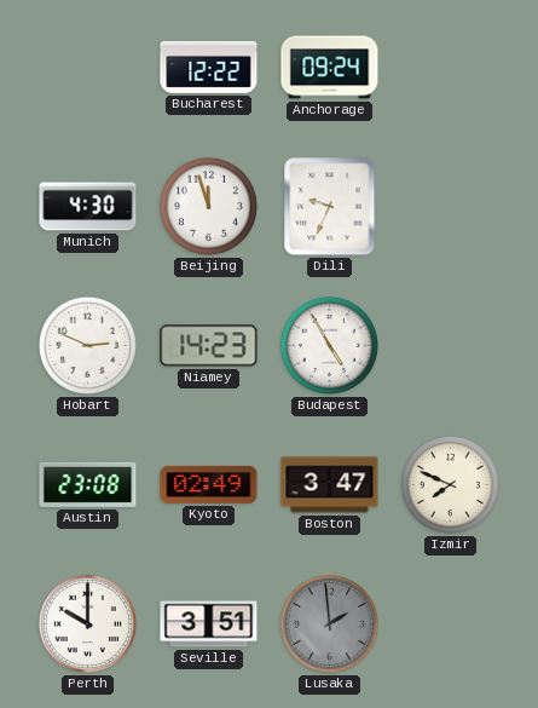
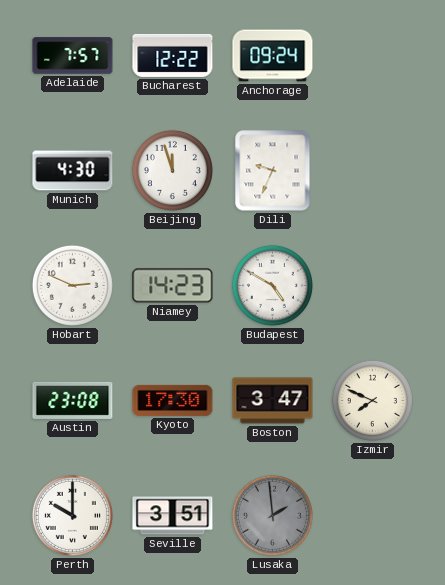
Adelaide: none -> 7:57
Budapest: 4:55 -> 4:50
Kyoto: 02:49 -> 17:30
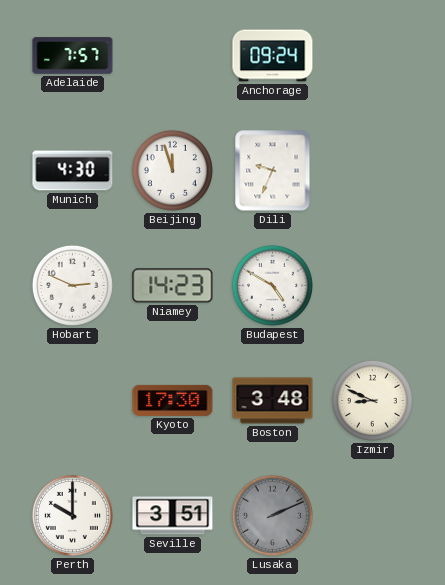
Bucharest: 12:22 -> none
Austin: 23:08 -> none
Boston: 3:47 -> 3:48
Izmir: 7:49 -> 8:49
Lusaka: 1:59 -> 2:11
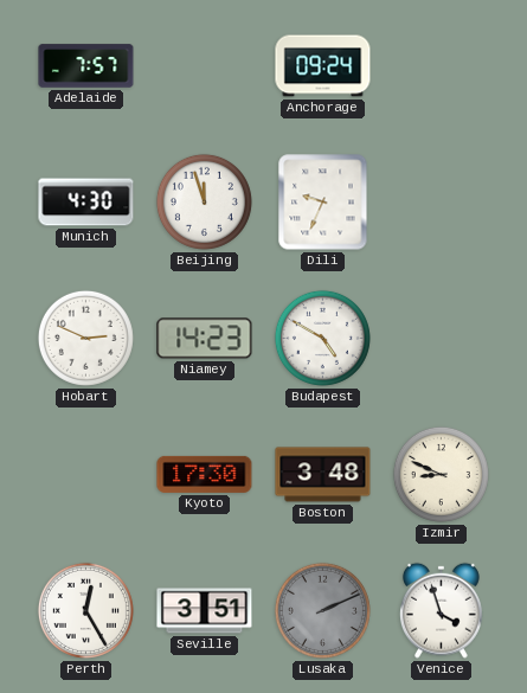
Perth: 10:00 -> 12:25
Venice: none -> 3:57
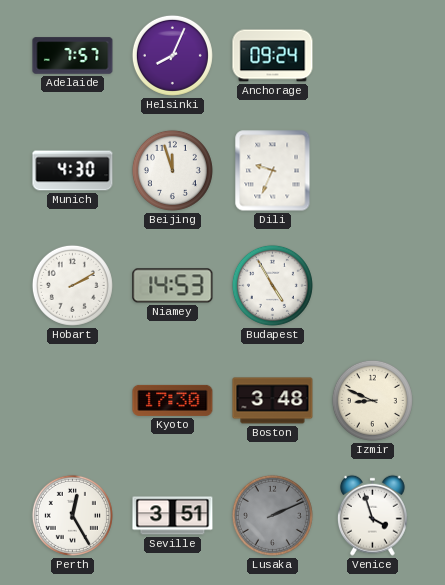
Helsinki: none -> 8:04
Hobart: 2:49 -> 2:10
Niamey: 14:23 -> 14:53
Budapest: 4:50 -> 4:55
